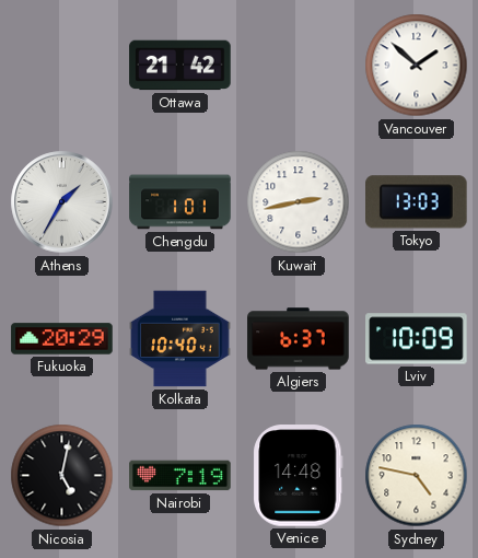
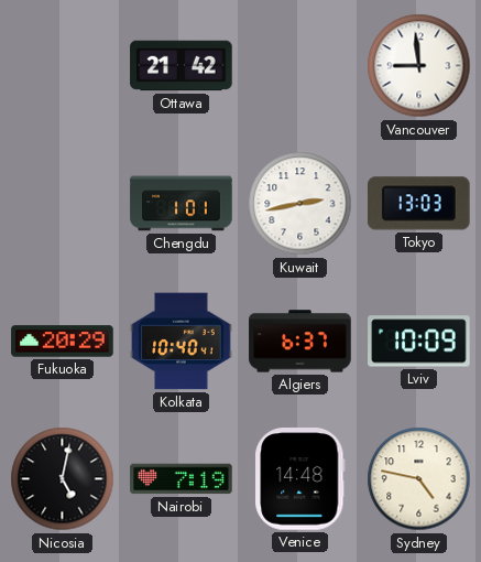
Vancouver: 1:52 -> 8:59
Athens: 1:35 -> none
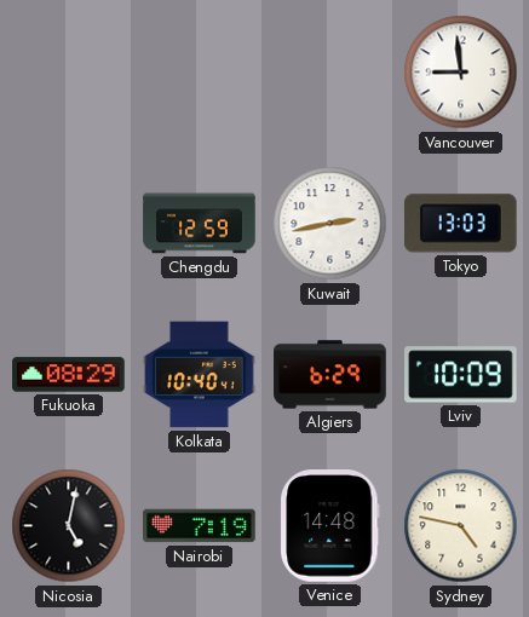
Ottawa: 21:42 -> none
Chengdu: 1:01 -> 12:59
Fukuoka: 20:29 -> 08:29
Algiers: 6:37 -> 6:29
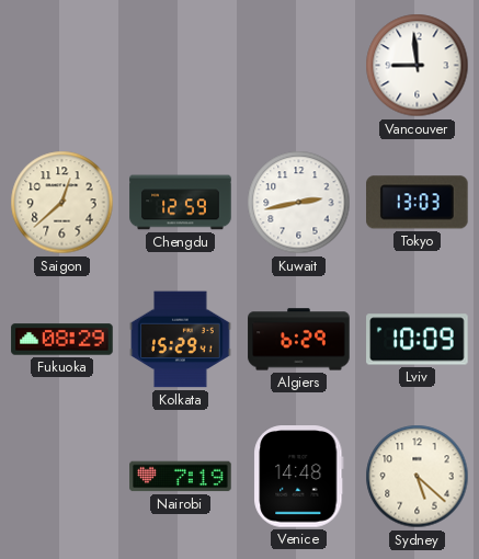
Saigon: none -> 12:38
Kolkata: 10:40 -> 15:29
Nicosia: 5:02 -> none
Sydney: 4:47 -> 5:22
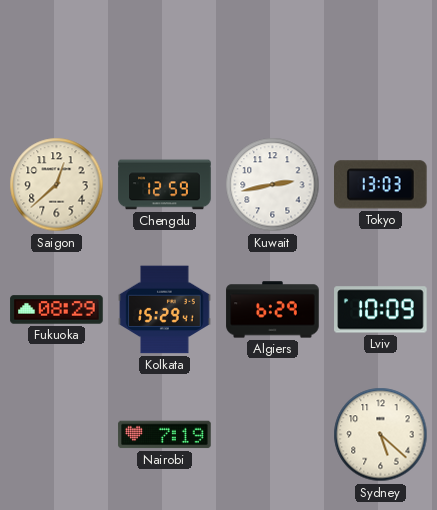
Vancouver: 8:59 -> none
Venice: 14:48 -> none
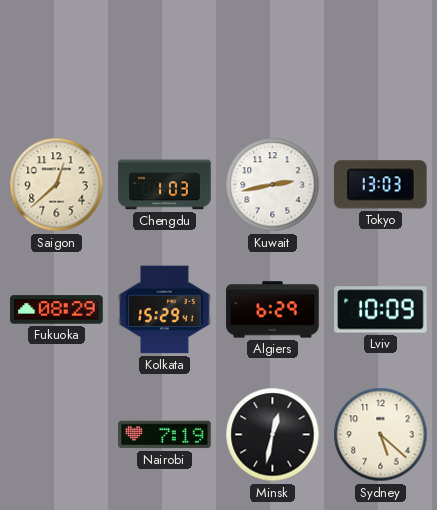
Chengdu: 12:59 -> 1:03
Minsk: none -> 12:32
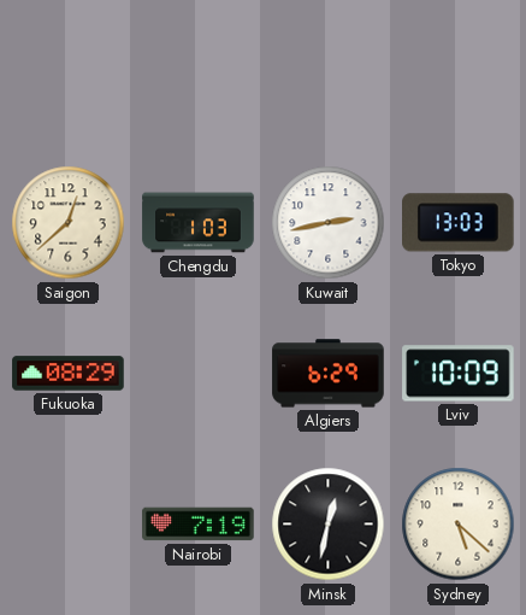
Kolkata: 15:29 -> none
